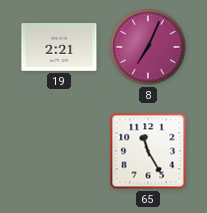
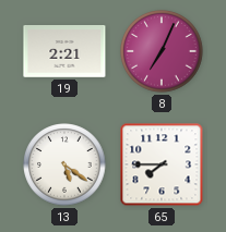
13: none -> 5:21
65: 11:25 -> 7:45
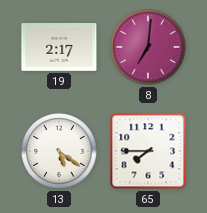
19: 2:21 -> 2:17
8: 7:04 -> 7:01
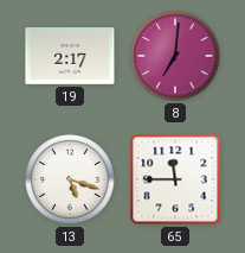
13: 5:21 -> 5:18
65: 7:45 -> 11:45
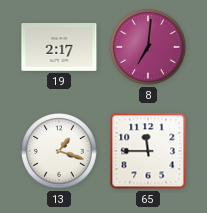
13: 5:18 -> 1:18
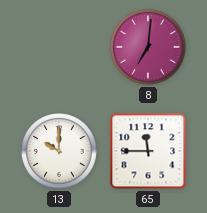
19: 2:17 -> none
13: 1:18 -> 10:00
